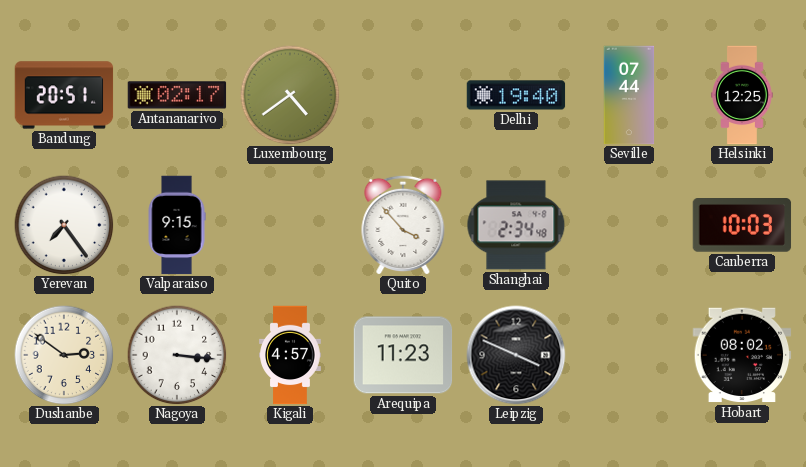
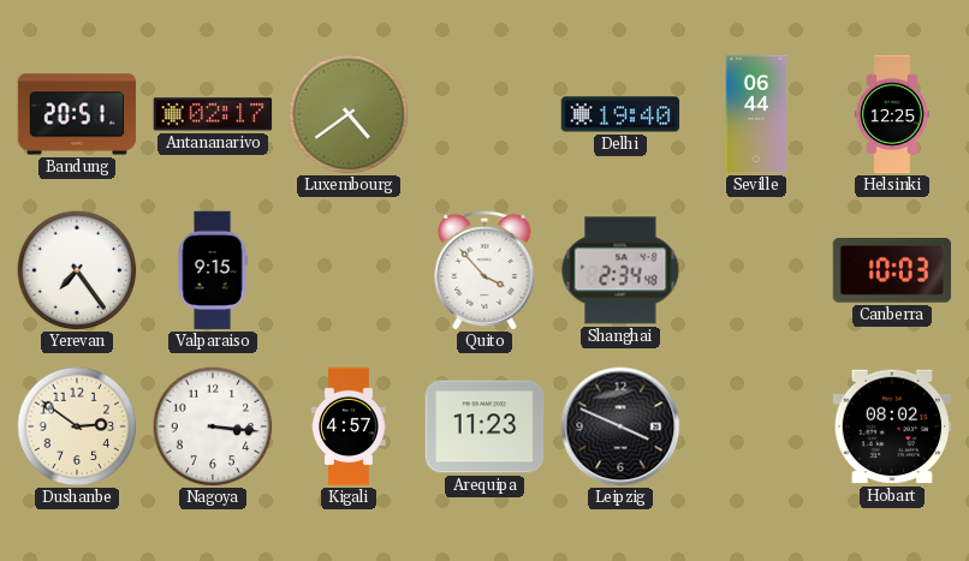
Seville: 07:44 -> 06:44
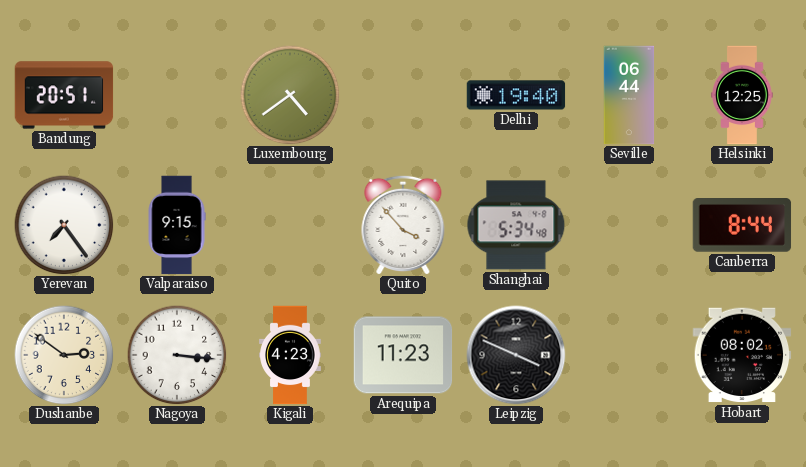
Antananarivo: 02:17 -> none
Shanghai: 2:34 -> 5:34
Canberra: 10:03 -> 8:44
Kigali: 4:57 -> 4:23
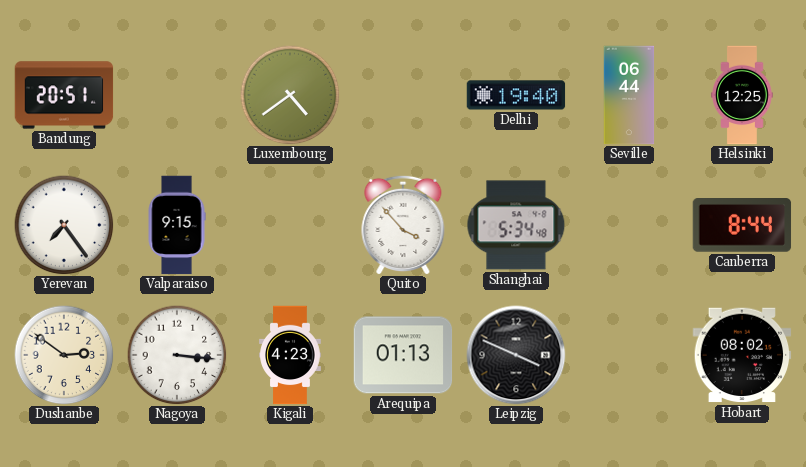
Arequipa: 11:23 -> 01:13
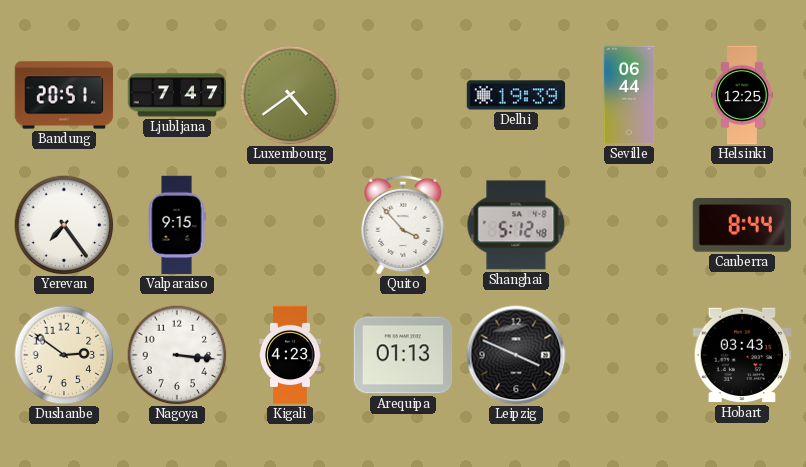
Ljubljana: none -> 7:47
Delhi: 19:40 -> 19:39
Shanghai: 5:34 -> 5:12
Hobart: 08:02 -> 03:43
